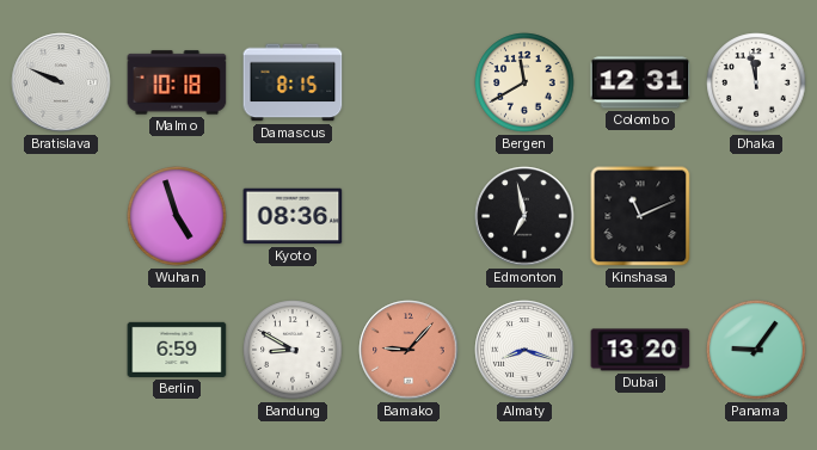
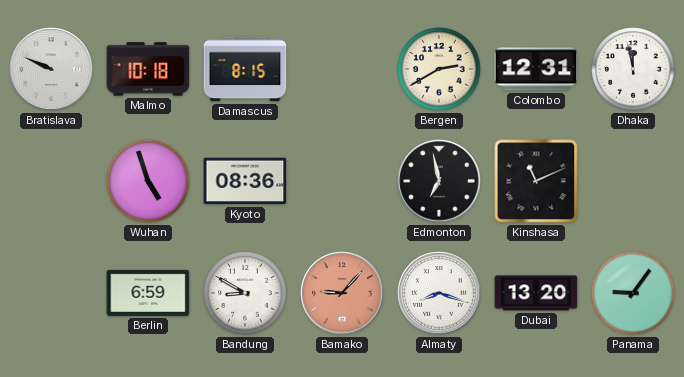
Bergen: 11:40 -> 2:40
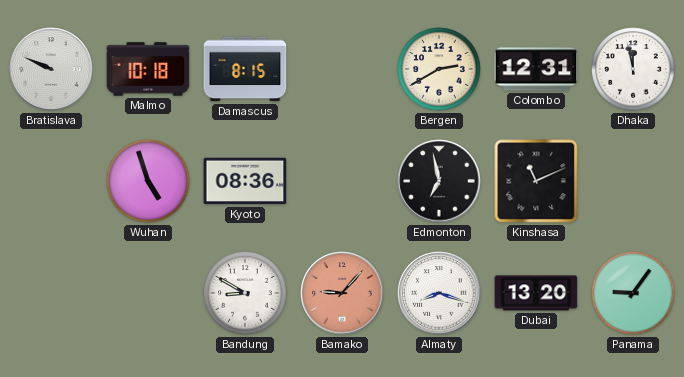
Berlin: 6:59 -> none
